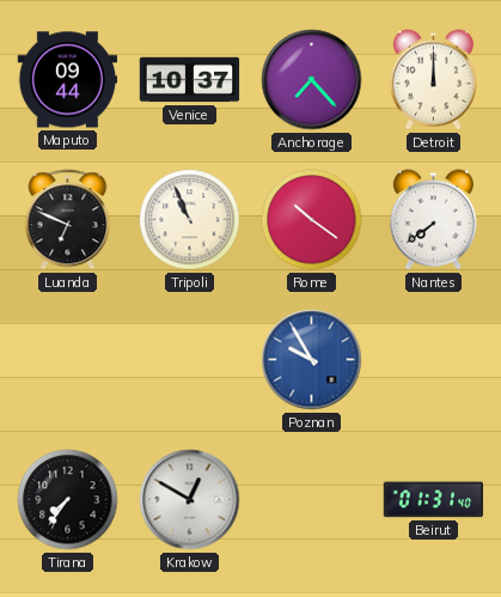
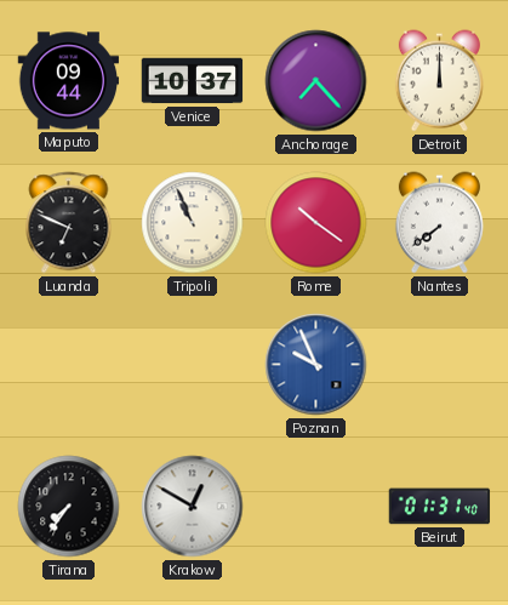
Poznan: 9:55 -> 9:56
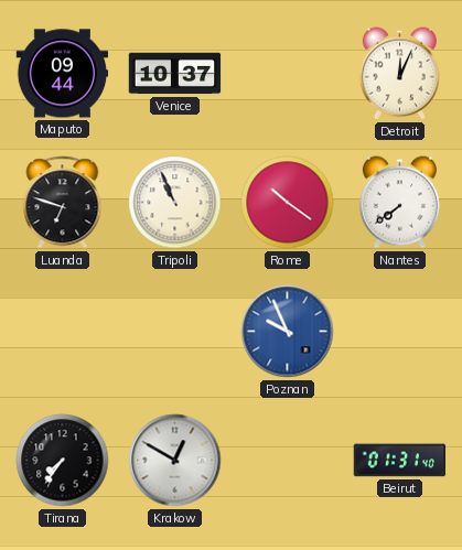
Anchorage: 7:23 -> none
Detroit: 12:00 -> 12:04
Luanda: 6:49 -> 6:48
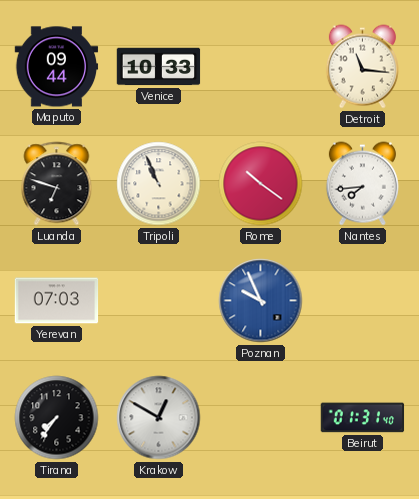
Venice: 10:37 -> 10:33
Detroit: 12:04 -> 11:16
Nantes: 7:39 -> 7:44
Yerevan: none -> 07:03
